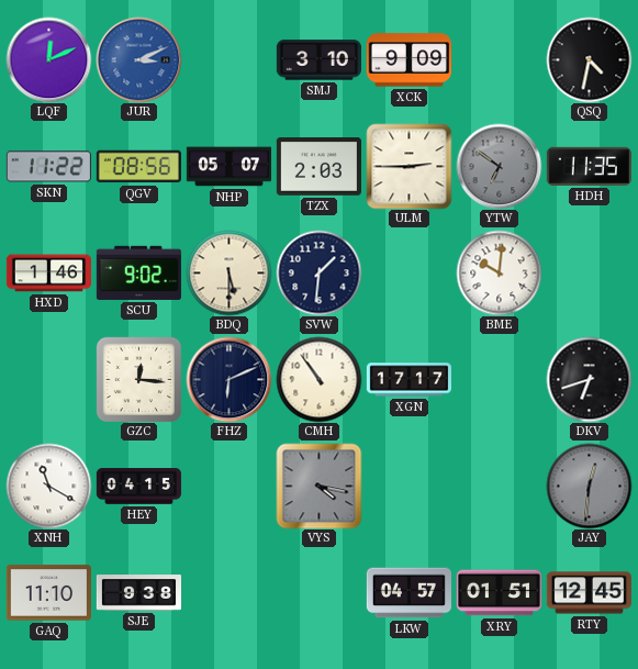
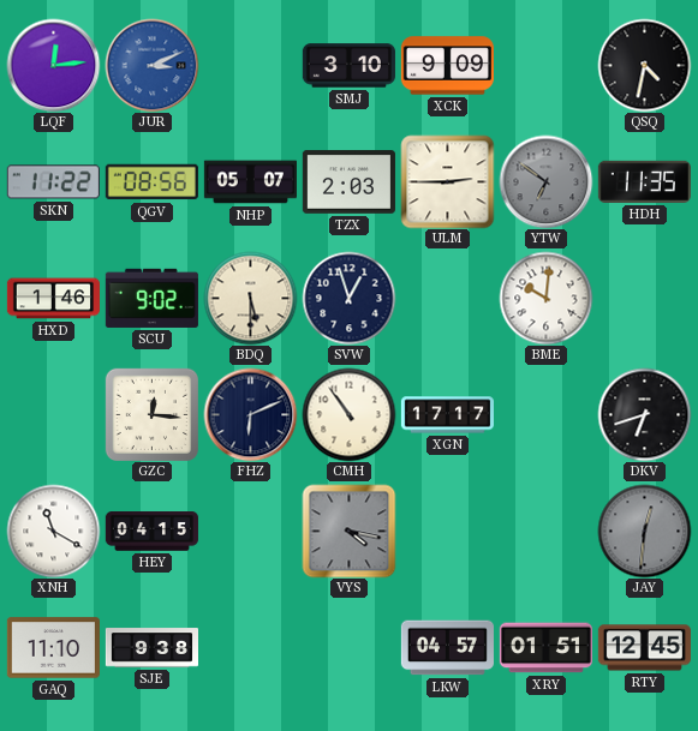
LQF: 12:11 -> 12:14
SVW: 1:31 -> 12:57
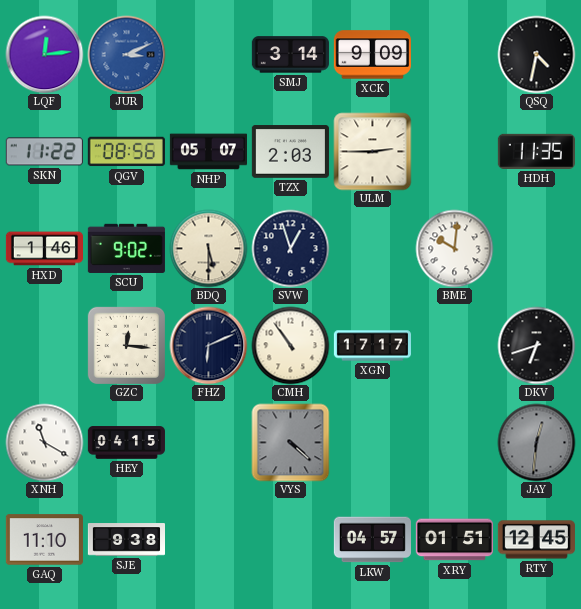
SMJ: 3:10 -> 3:14
YTW: 6:51 -> none
VYS: 4:17 -> 4:22
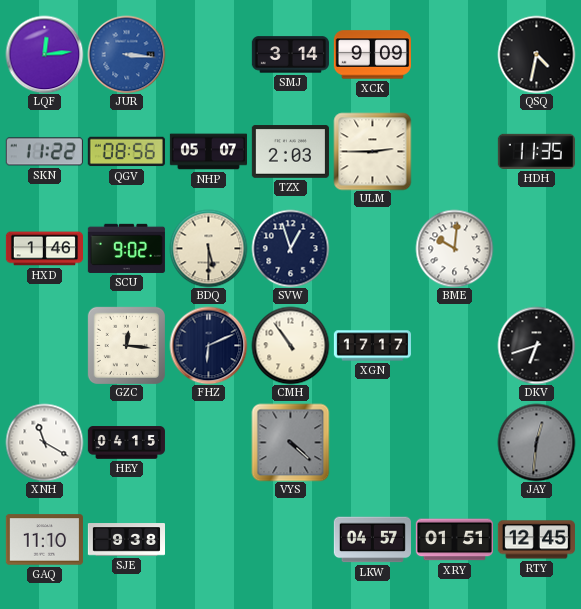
JUR: 3:11 -> 3:16
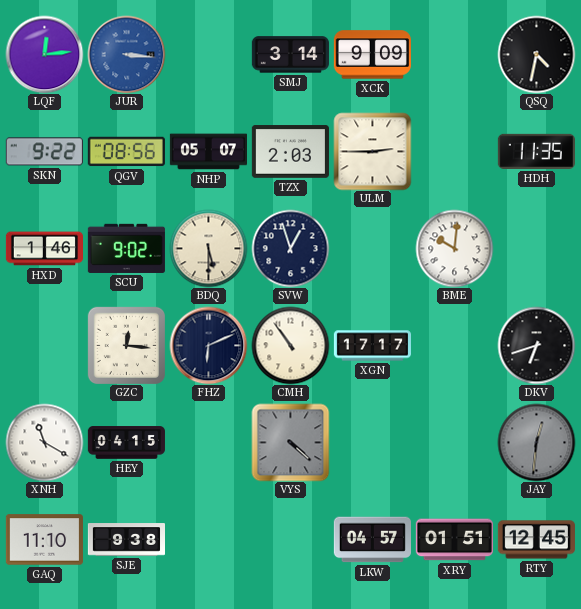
SKN: 11:22 -> 9:22
